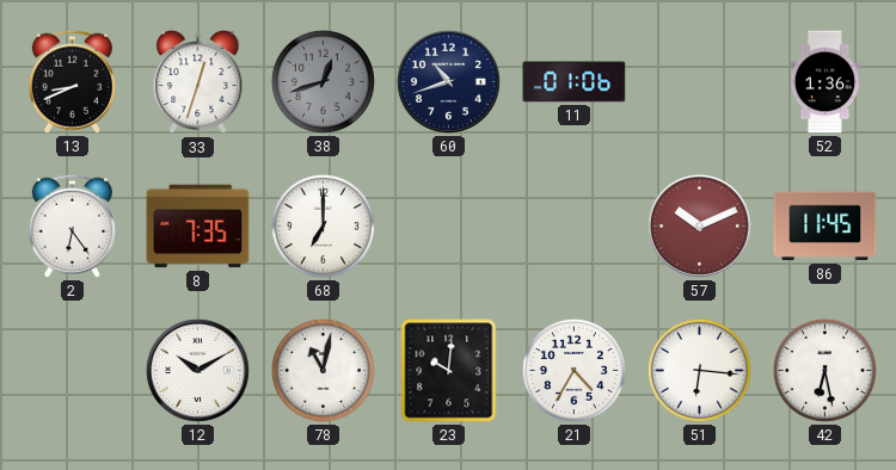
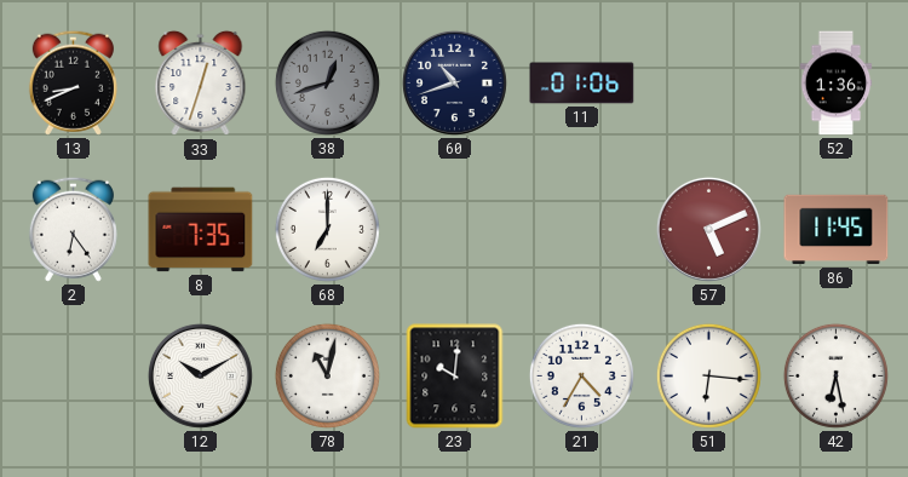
57: 10:11 -> 5:11
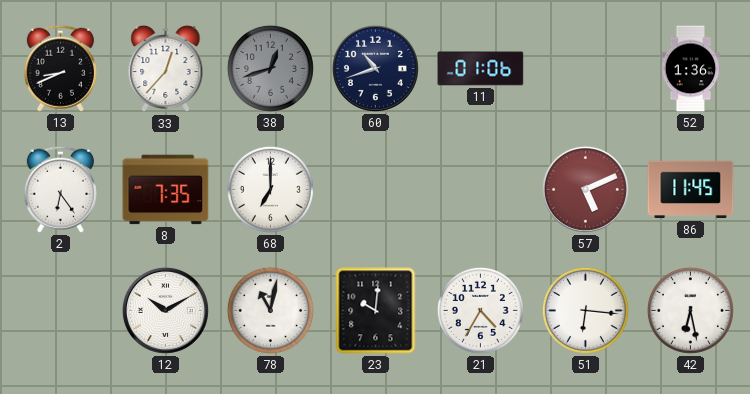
33: 12:33 -> 12:37
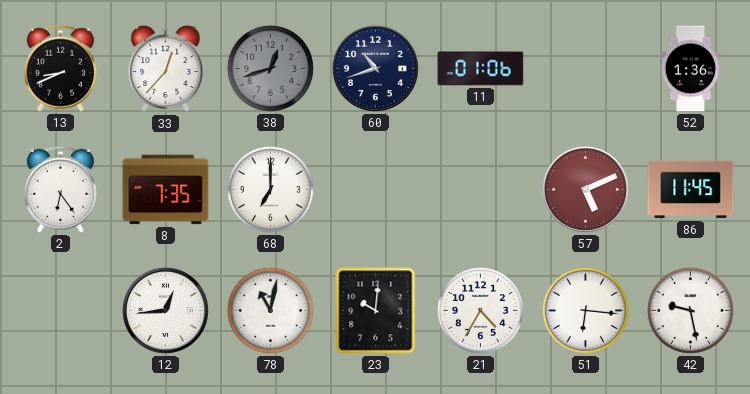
12: 10:10 -> 12:44
42: 6:28 -> 9:28
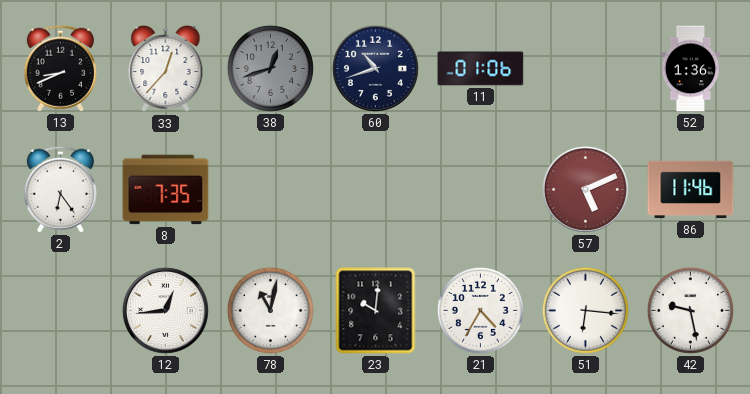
68: 7:00 -> none
86: 11:45 -> 11:46
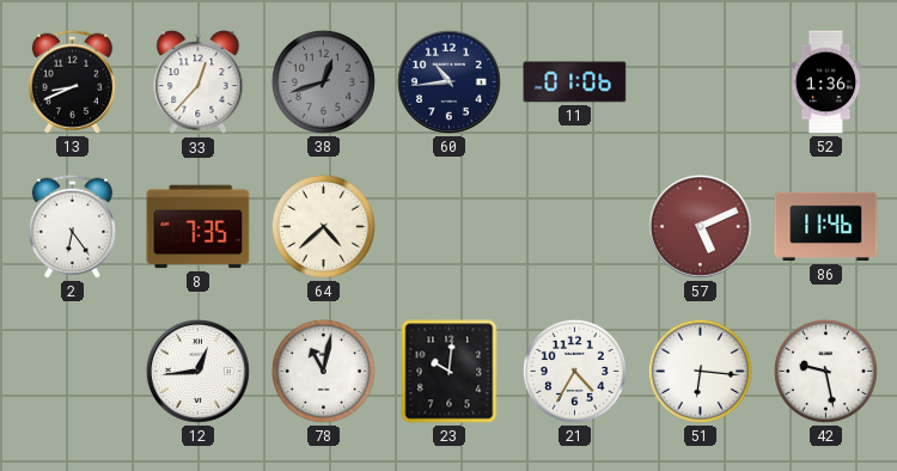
60: 10:42 -> 10:44
64: none -> 4:38
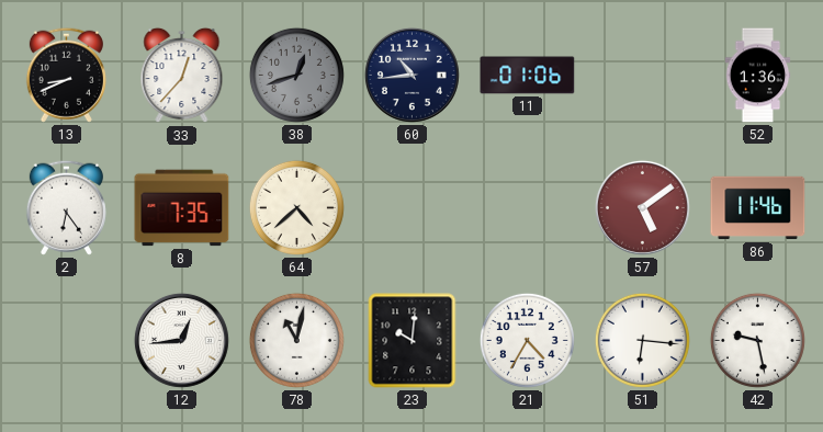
57: 5:11 -> 5:09
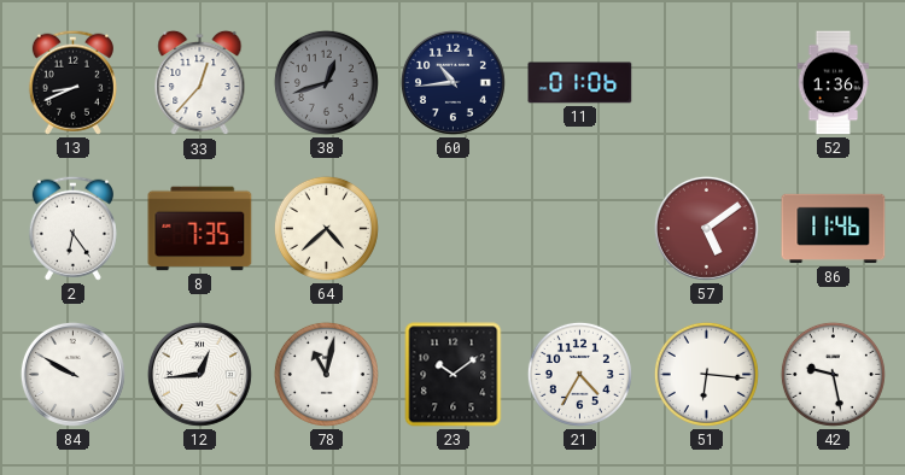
84: none -> 9:50
23: 10:01 -> 10:09
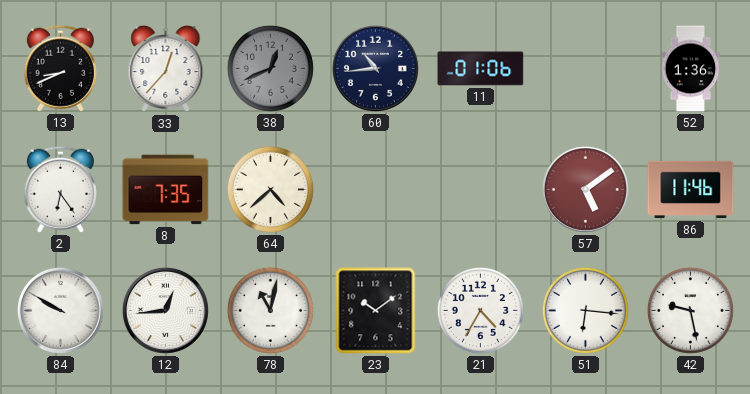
38: 12:42 -> 12:41
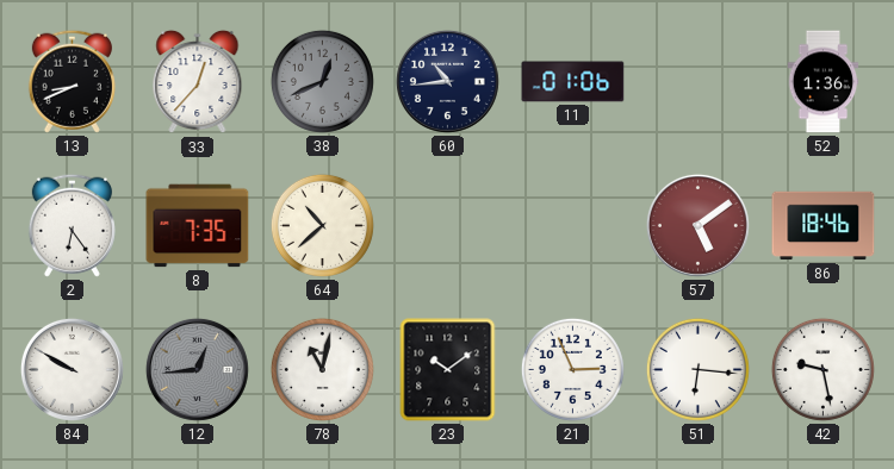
64: 4:38 -> 10:38
86: 11:46 -> 18:46
12 dial: white -> grey
21: 4:35 -> 2:56
